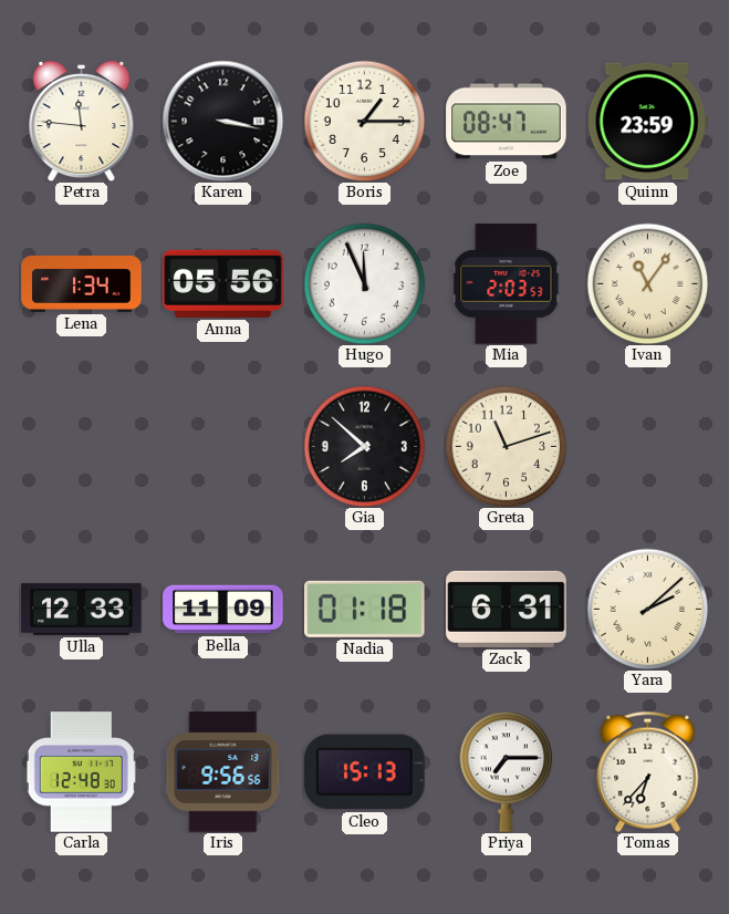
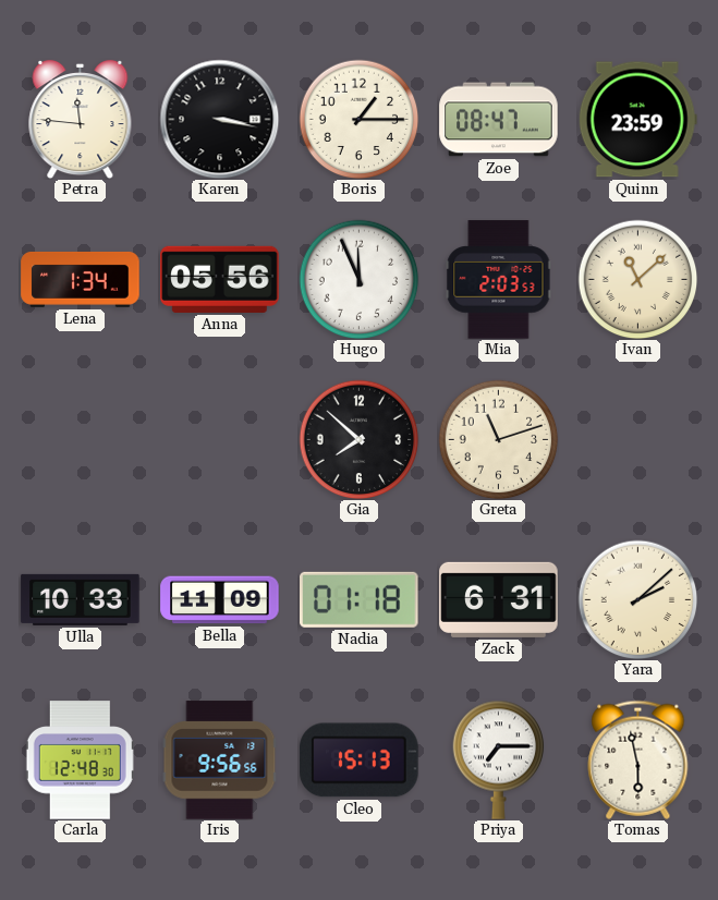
Ivan: 11:06 -> 11:08
Ulla: 12:33 -> 10:33
Tomas: 6:37 -> 5:58
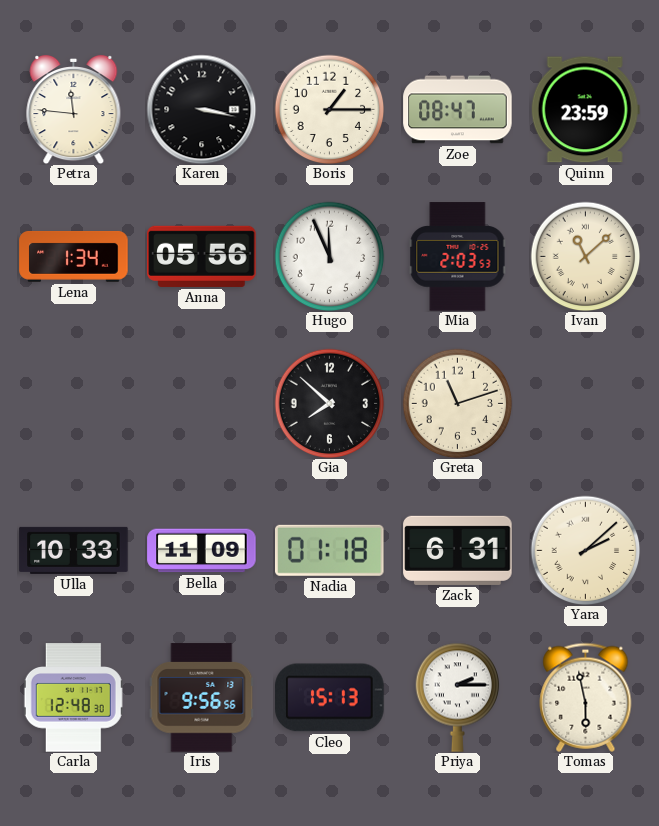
Priya: 7:15 -> 2:15
